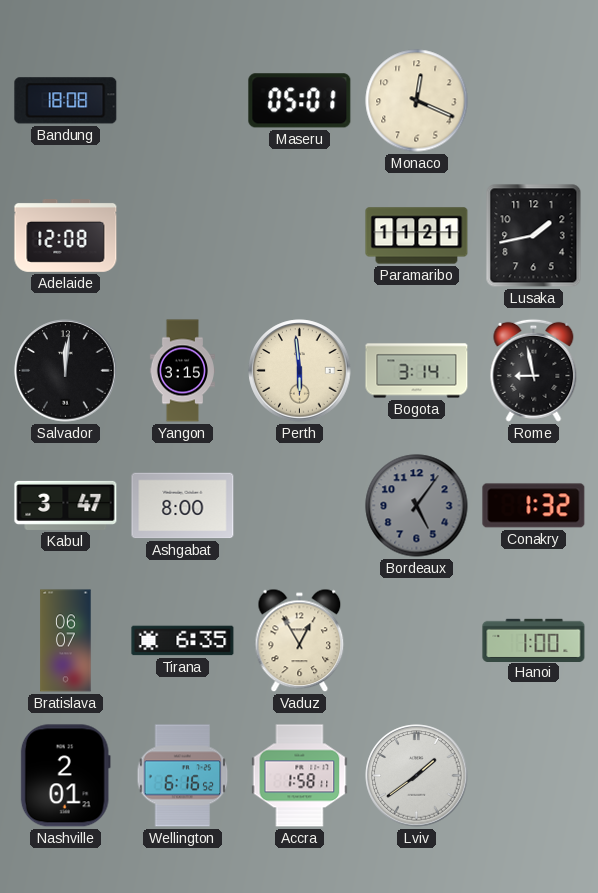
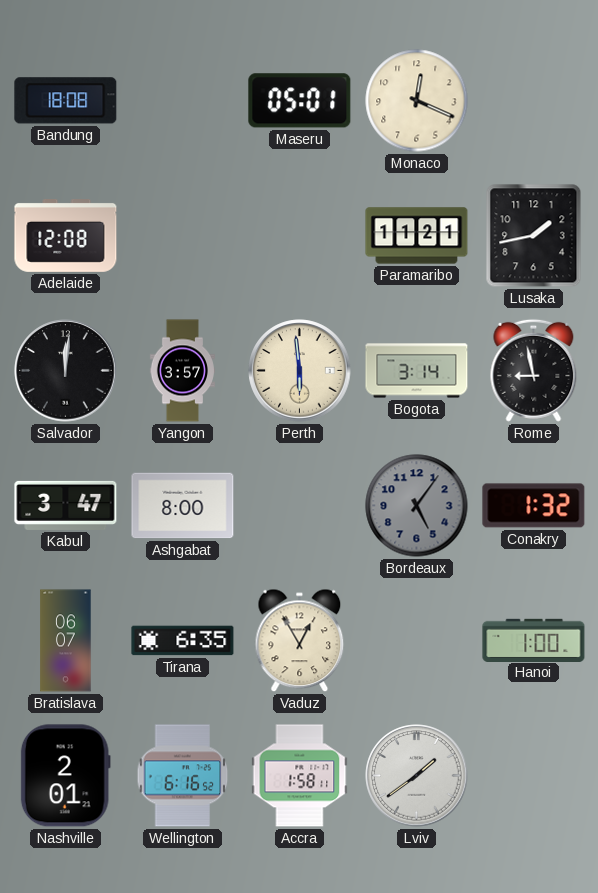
Yangon: 3:15 -> 3:57
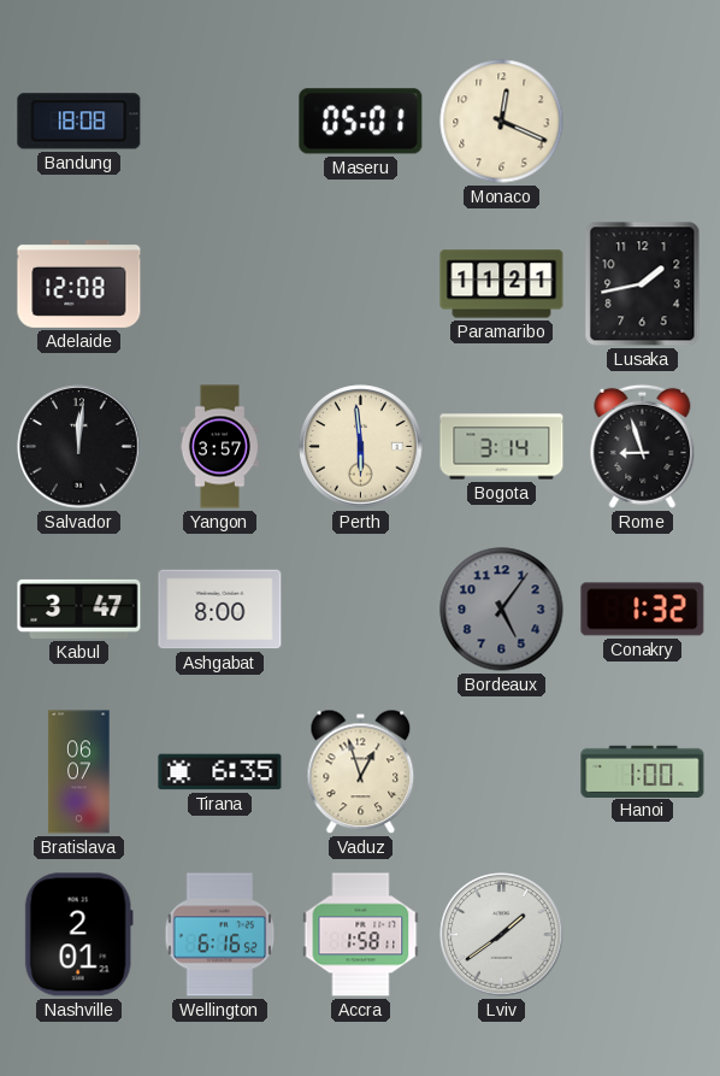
Rome: 8:58 -> 8:57
Vaduz: 12:55 -> 12:57
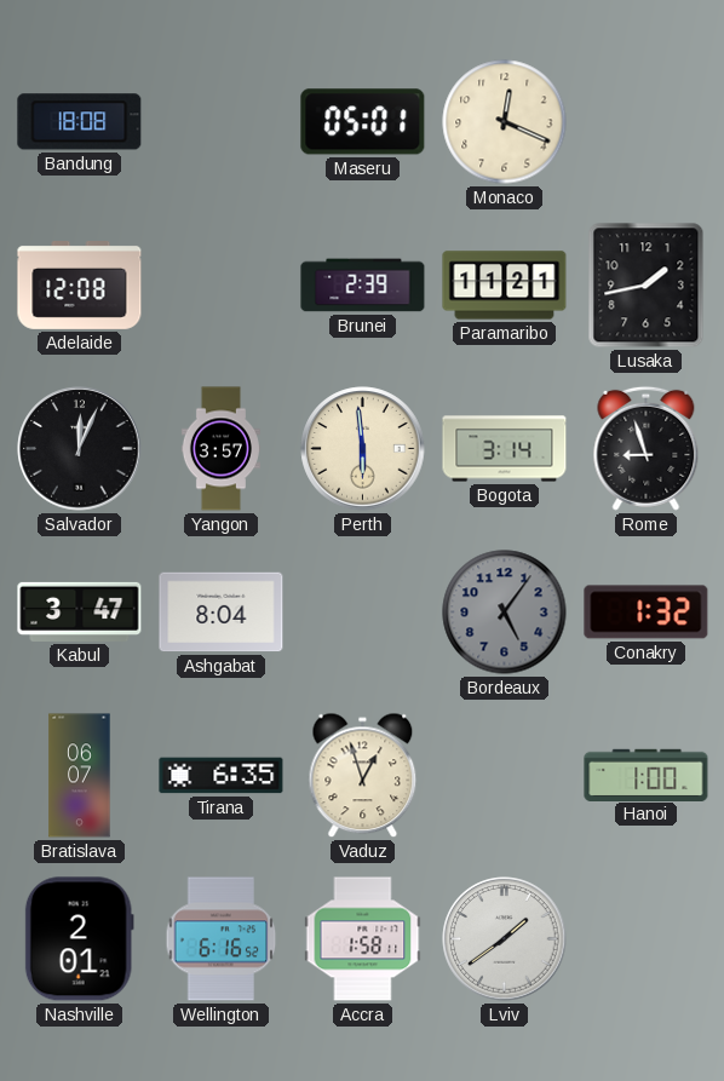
Brunei: none -> 2:39
Salvador: 12:01 -> 12:04
Ashgabat: 8:00 -> 8:04
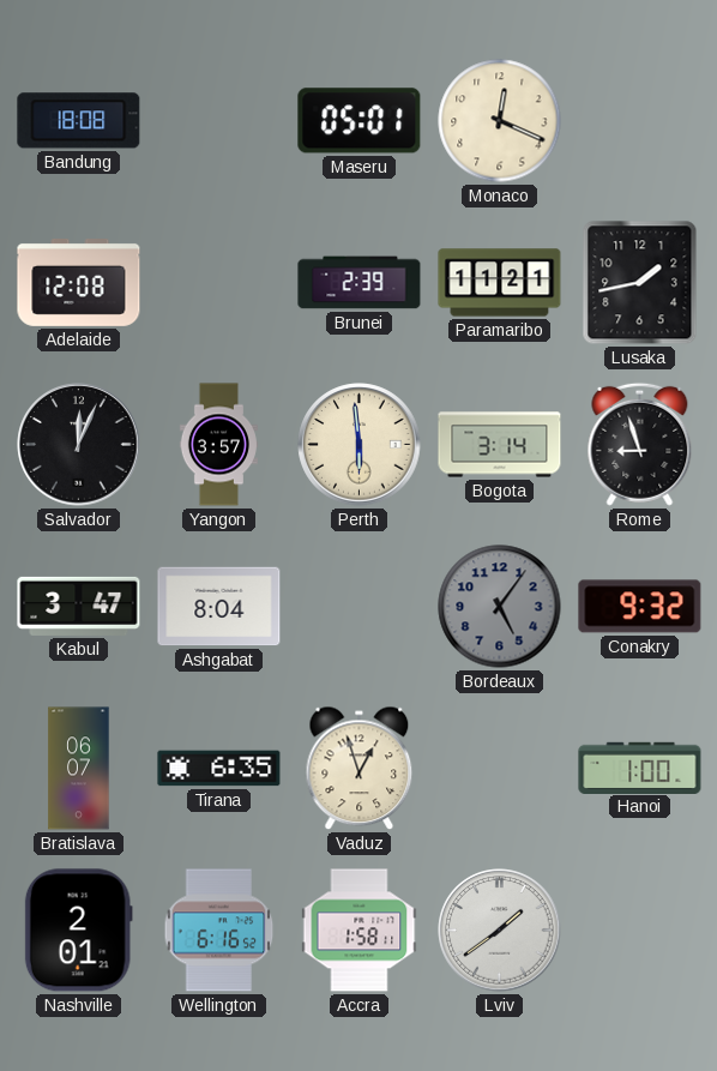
Conakry: 1:32 -> 9:32
